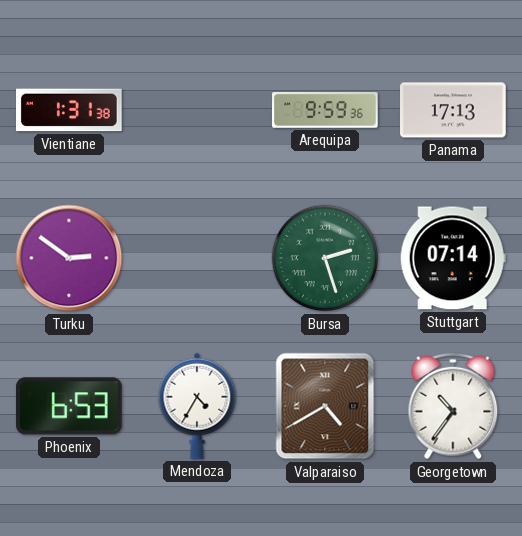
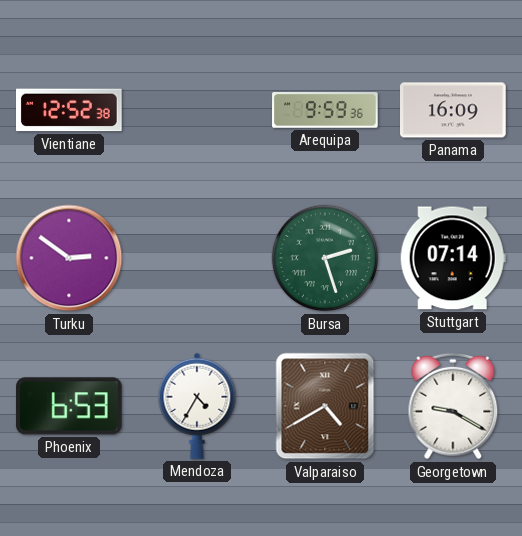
Vientiane: 1:31 -> 12:52
Panama: 17:13 -> 16:09
Georgetown: 10:36 -> 9:20
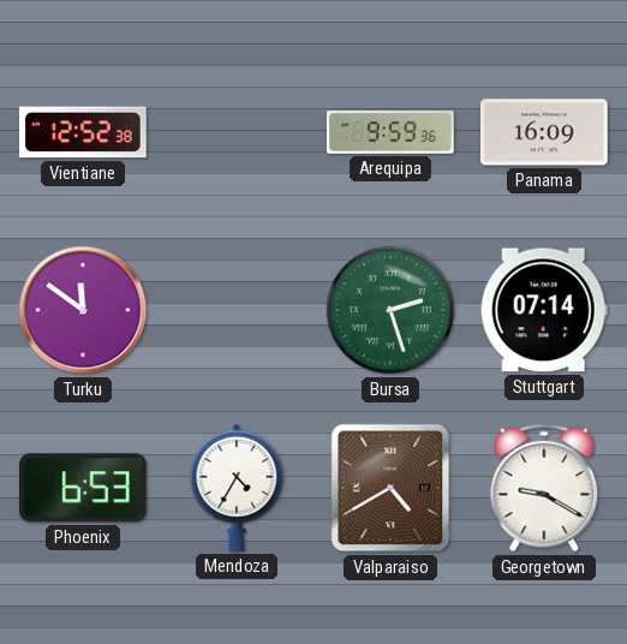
Turku: 2:51 -> 11:51
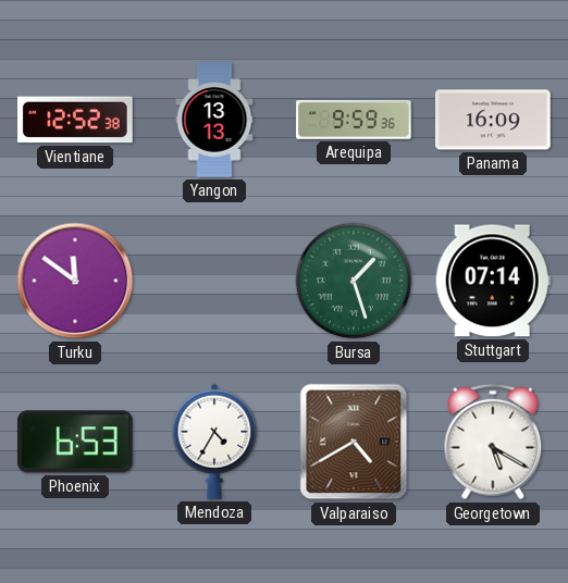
Yangon: none -> 13:13
Bursa: 2:27 -> 1:27
Georgetown: 9:20 -> 5:20
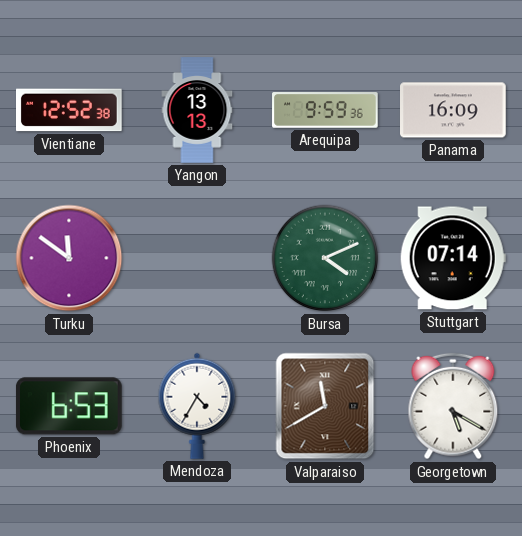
Bursa: 1:27 -> 4:11
Valparaiso: 4:40 -> 11:40
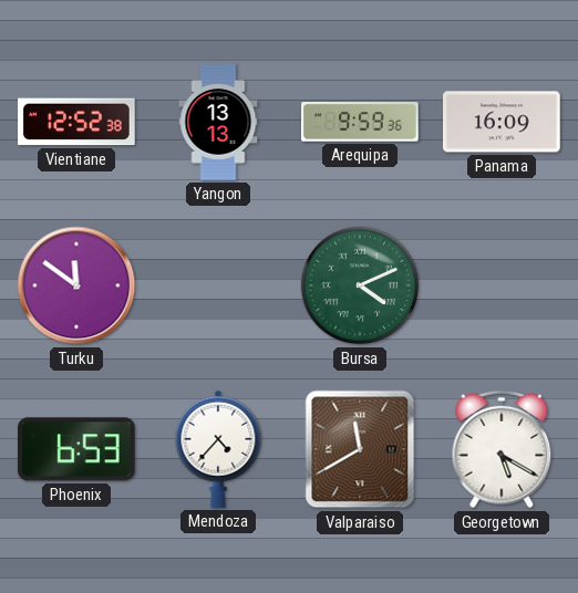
Stuttgart: 07:14 -> none
Mendoza: 4:35 -> 4:37
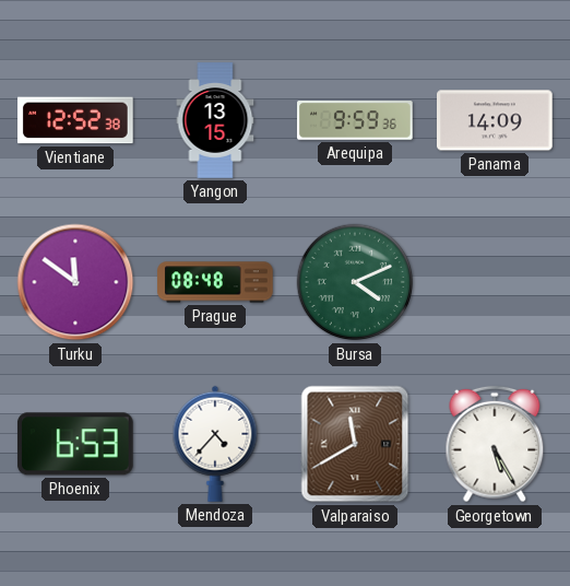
Yangon: 13:13 -> 13:15
Panama: 16:09 -> 14:09
Prague: none -> 08:48
Georgetown: 5:20 -> 5:25
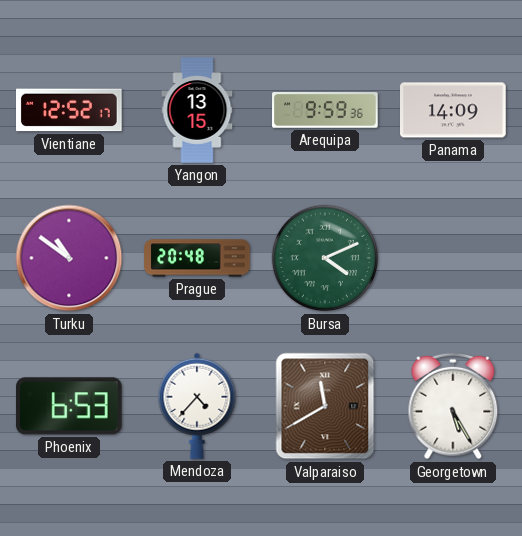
Vientiane: 12:52:38 -> 12:52:17
Turku: 11:51 -> 10:51
Prague: 08:48 -> 20:48
